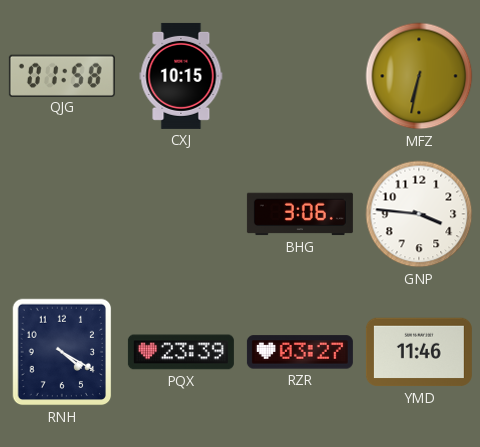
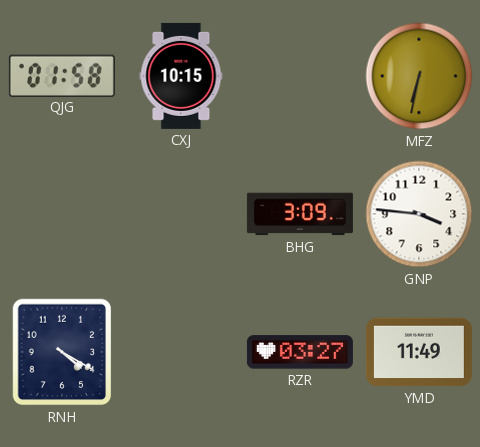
BHG: 3:06 -> 3:09
PQX: 23:39 -> none
YMD: 11:46 -> 11:49
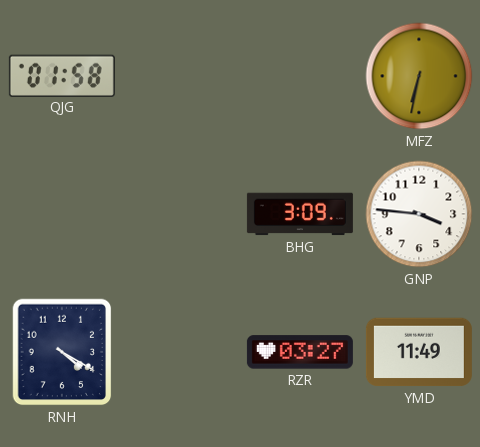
CXJ: 10:15 -> none
